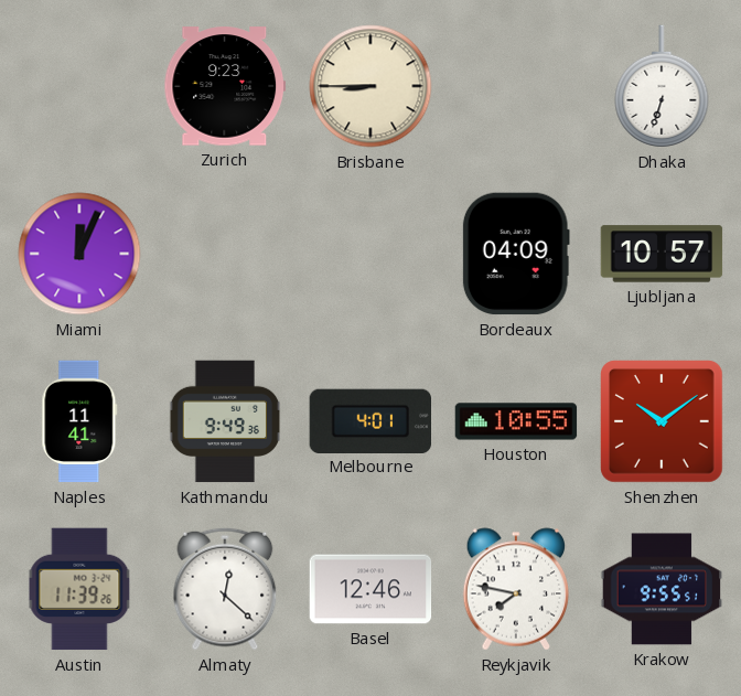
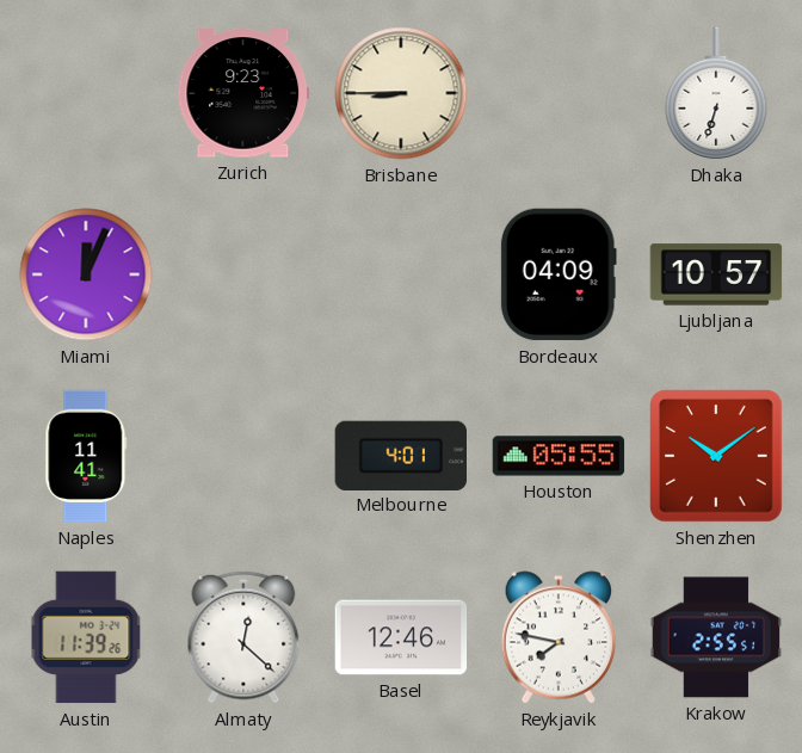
Kathmandu: 9:49 -> none
Houston: 10:55 -> 05:55
Krakow: 9:55 -> 2:55
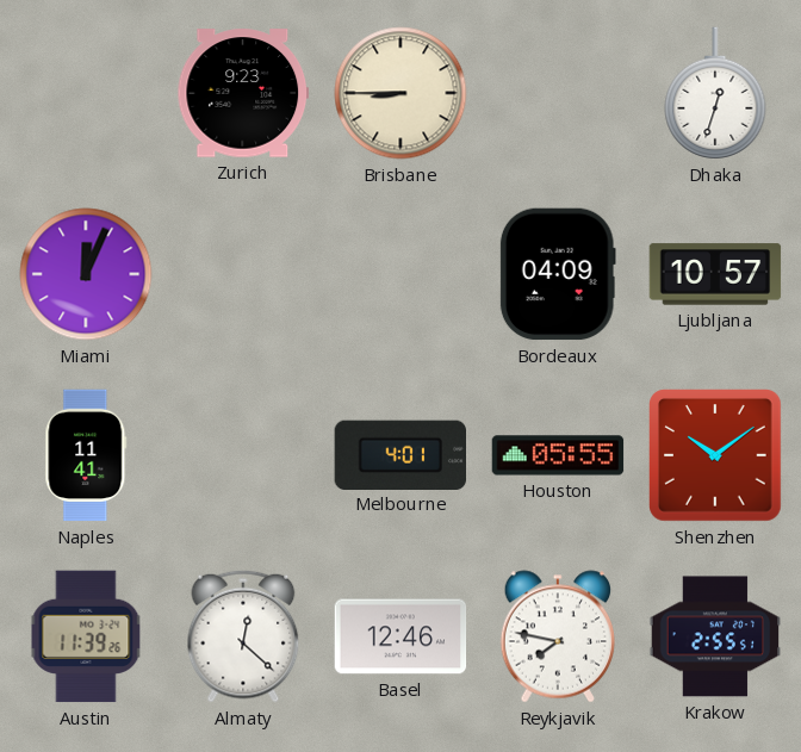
Dhaka: 6:33 -> 12:33
